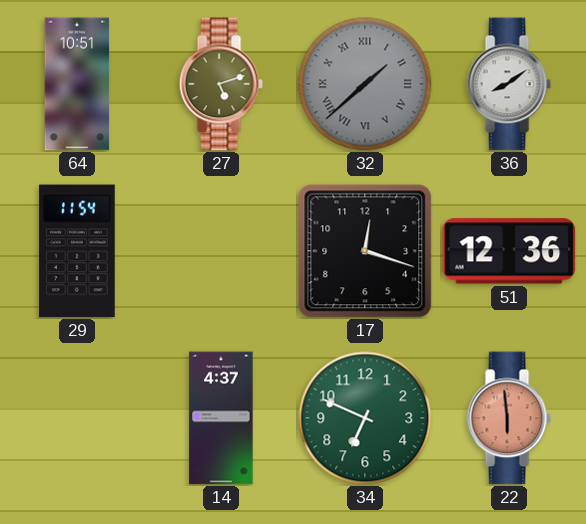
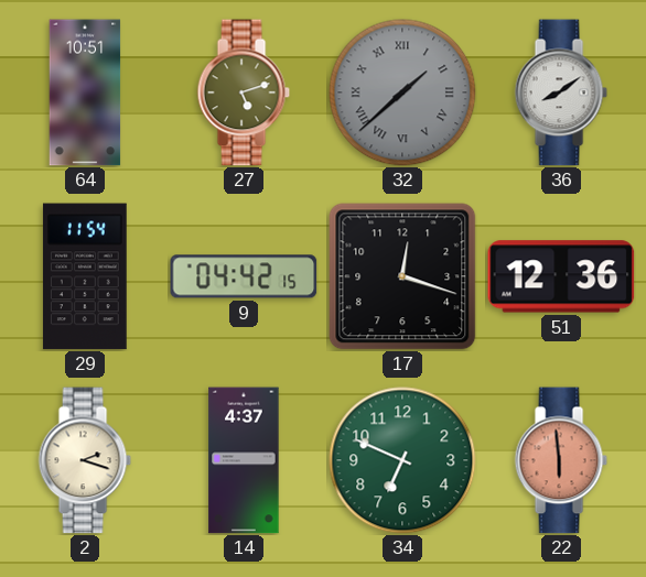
9: none -> 04:42
2: none -> 2:18
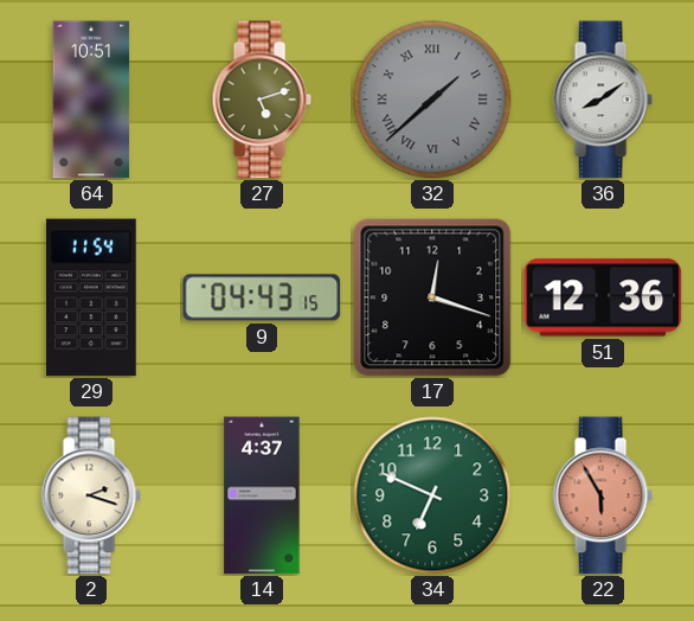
9: 04:42 -> 04:43
22: 5:59 -> 5:55
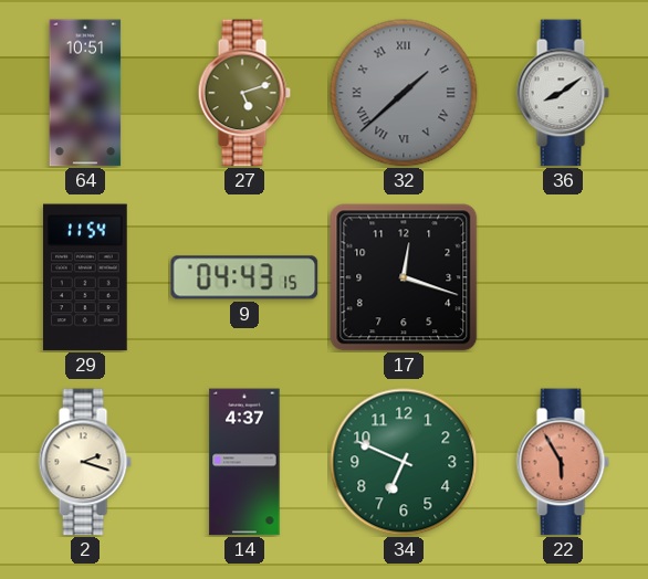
51: 12:36 -> none
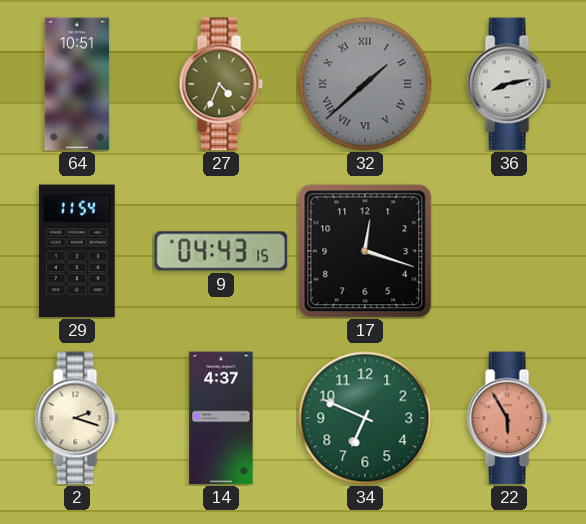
27: 5:12 -> 4:34
36: 8:09 -> 8:13
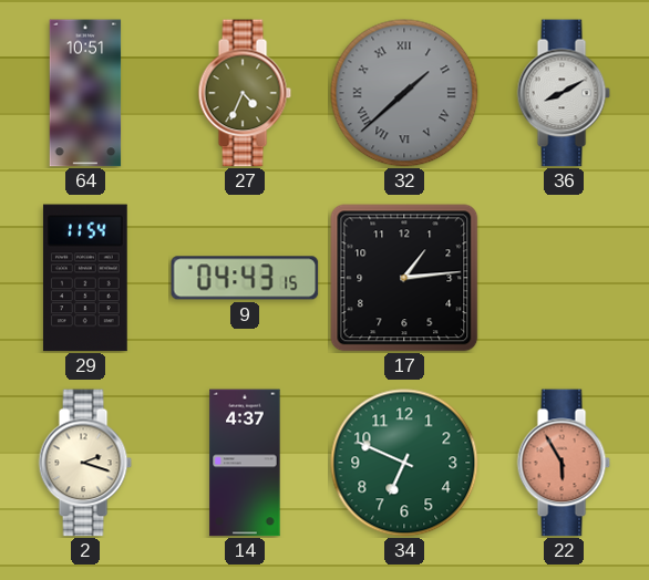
36: 8:13 -> 8:10
17: 12:18 -> 1:14
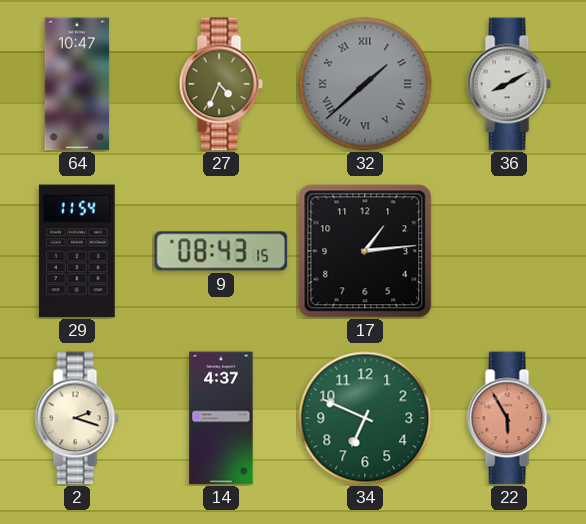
64: 10:51 -> 10:47
9: 04:43 -> 08:43
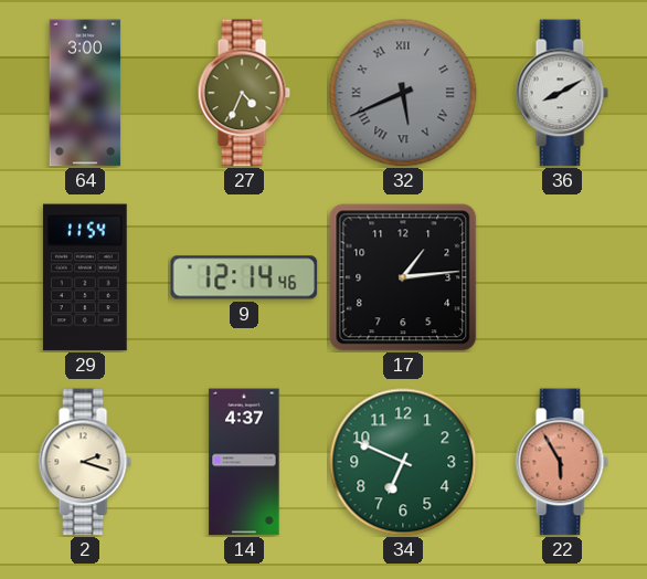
64: 10:47 -> 3:00
32: 1:38 -> 5:41
9: 08:43 -> 12:14
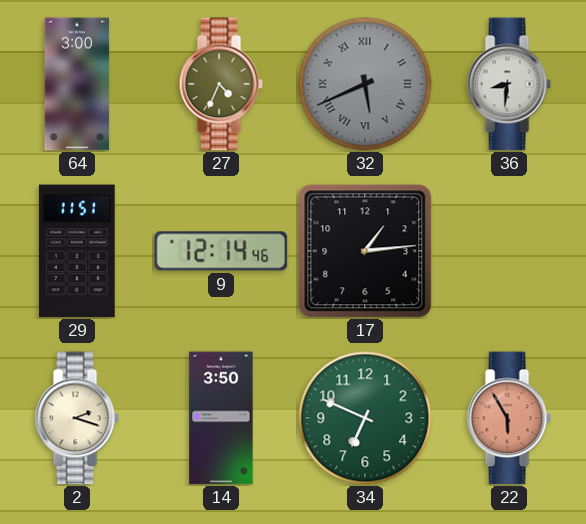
36: 8:10 -> 8:31
29: 11:54 -> 11:51
14: 4:37 -> 3:50
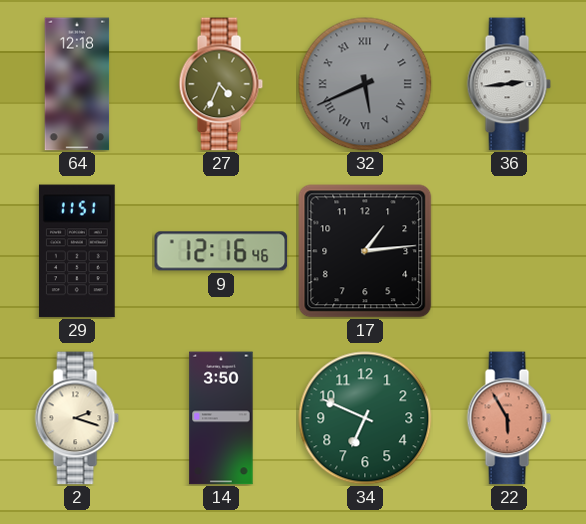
64: 3:00 -> 12:18
36: 8:31 -> 2:44
9: 12:14 -> 12:16
